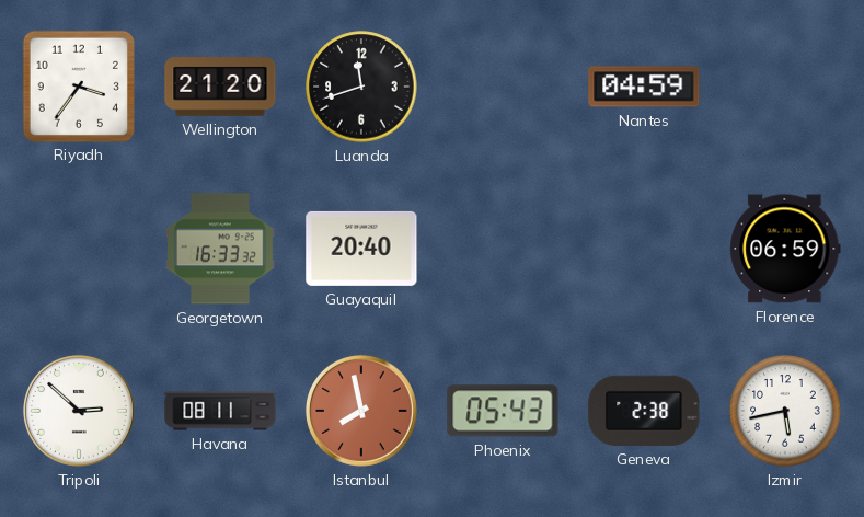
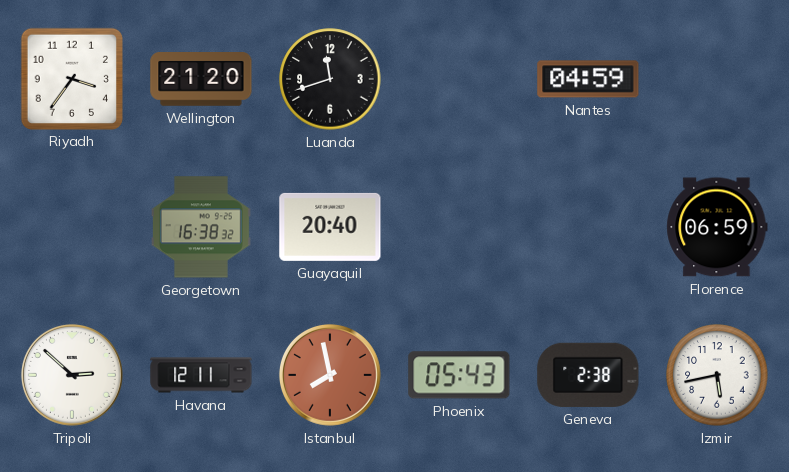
Georgetown: 16:33 -> 16:38
Havana: 08:11 -> 12:11
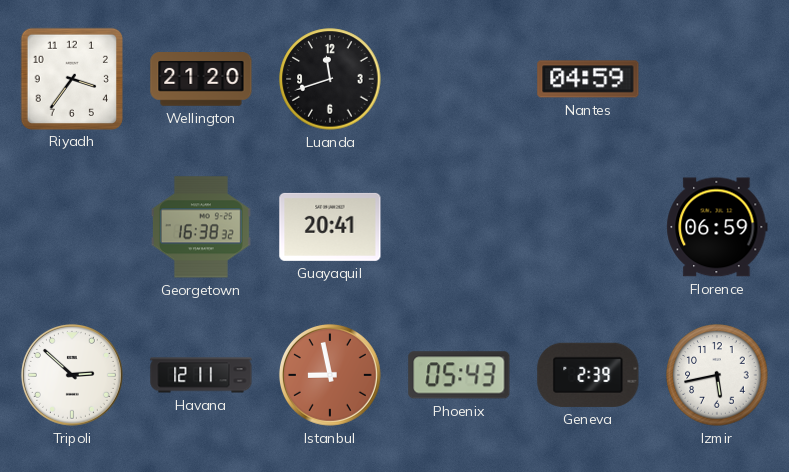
Guayaquil: 20:40 -> 20:41
Istanbul: 7:58 -> 8:58
Geneva: 2:38 -> 2:39
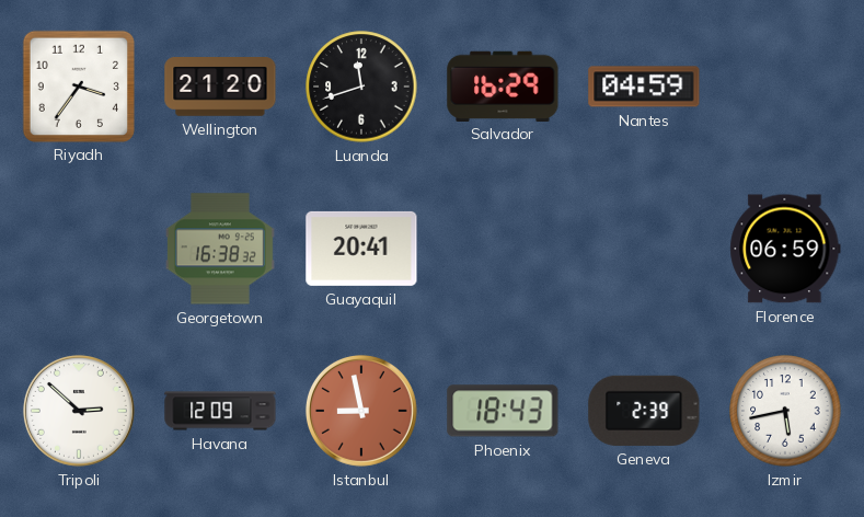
Salvador: none -> 16:29
Havana: 12:11 -> 12:09
Phoenix: 05:43 -> 18:43
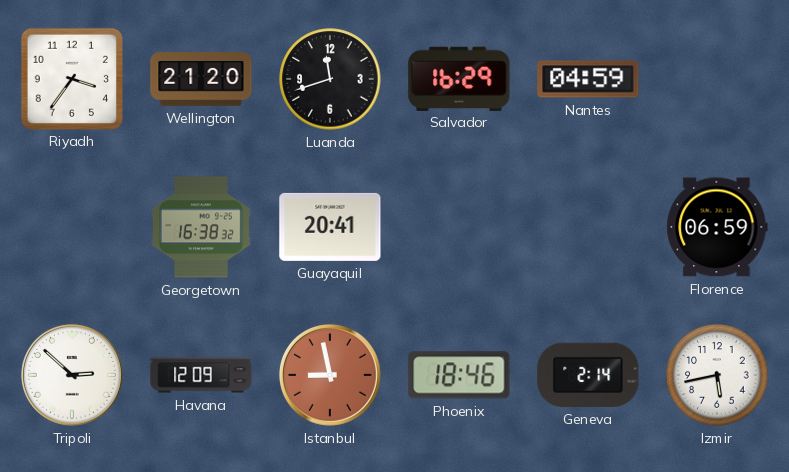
Phoenix: 18:43 -> 18:46
Geneva: 2:39 -> 2:14
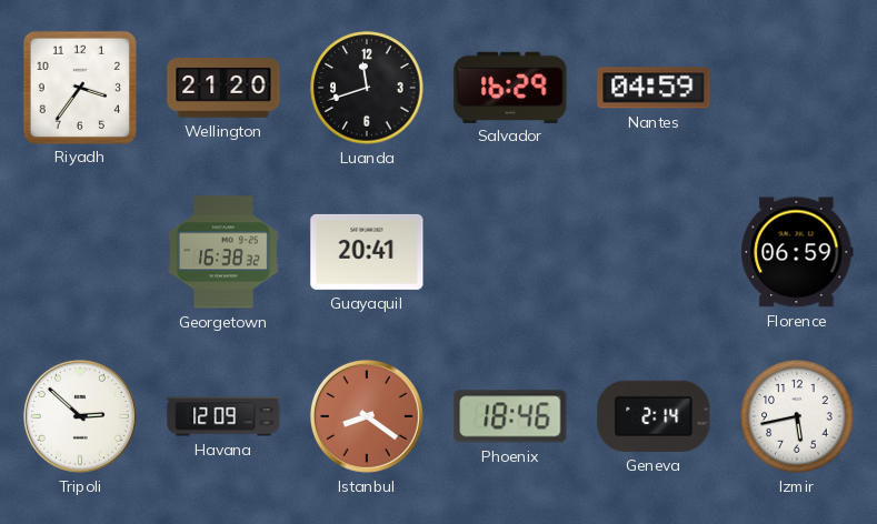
Istanbul: 8:58 -> 8:21
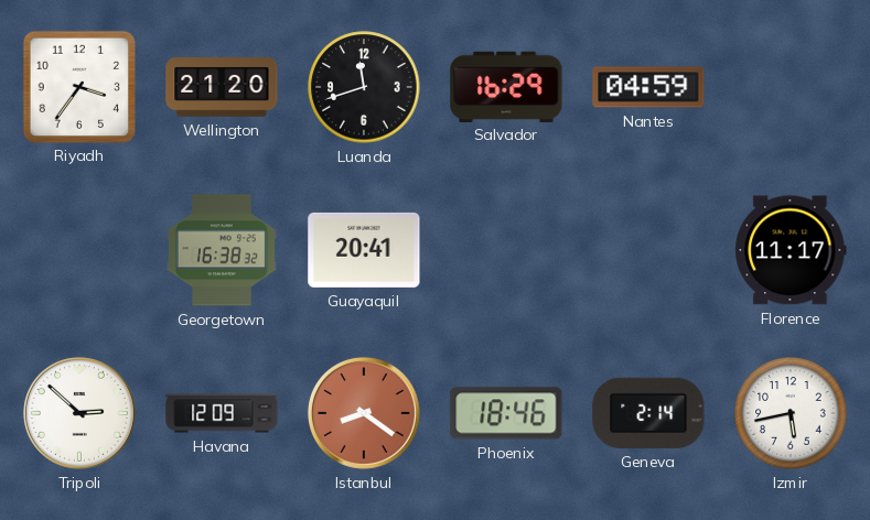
Florence: 06:59 -> 11:17
